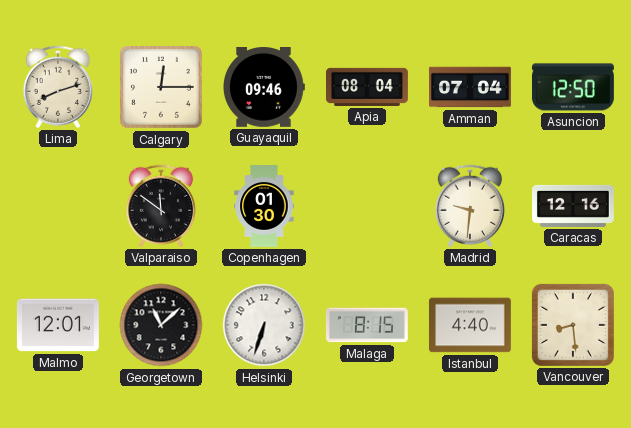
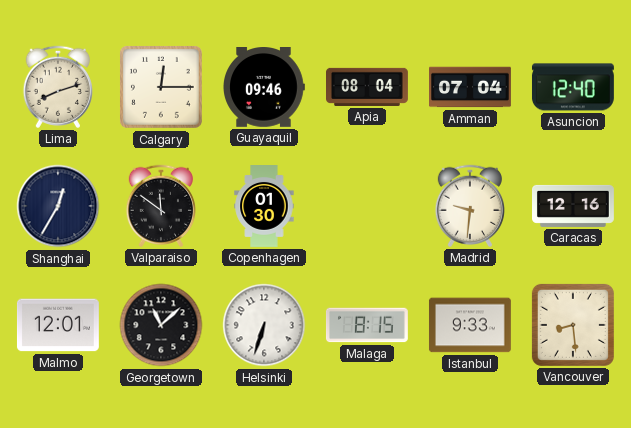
Asuncion: 12:50 -> 12:40
Shanghai: none -> 12:35
Istanbul: 4:40 -> 9:33
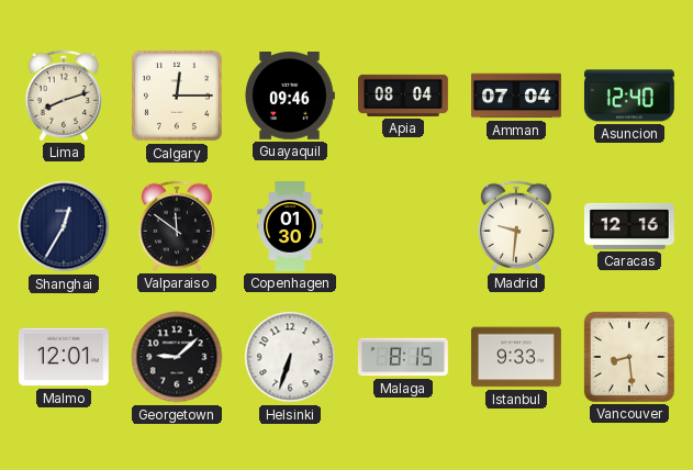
Georgetown: 11:08 -> 9:08
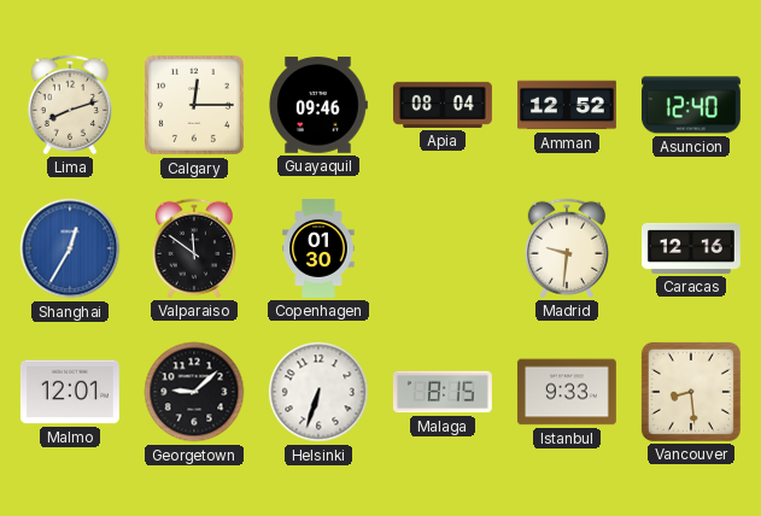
Amman: 07:04 -> 12:52
Shanghai dial: navy -> blue
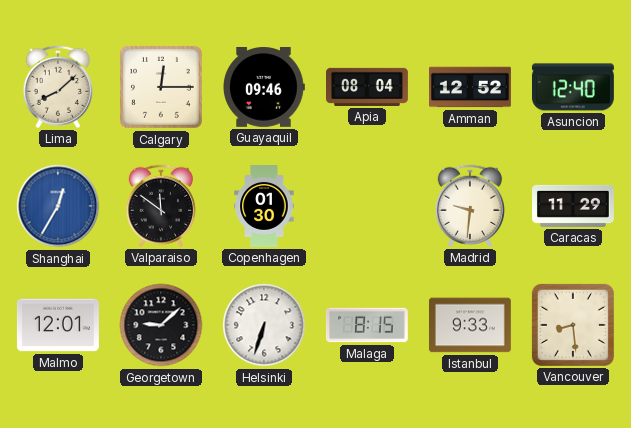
Lima: 8:12 -> 8:08
Caracas: 12:16 -> 11:29
